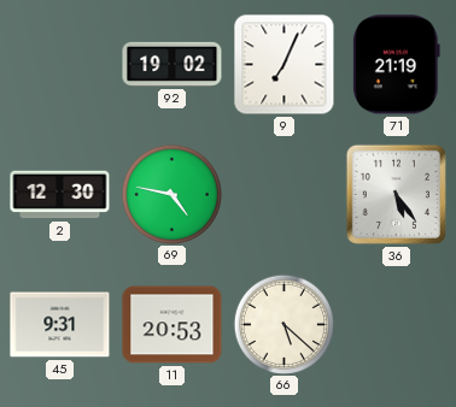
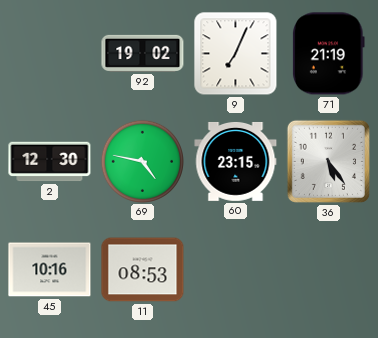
60: none -> 23:15
45: 9:31 -> 10:16
11: 20:53 -> 08:53
66: 5:22 -> none
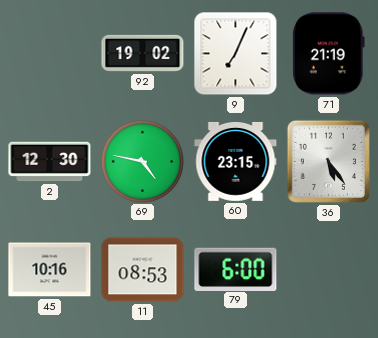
79: none -> 6:00
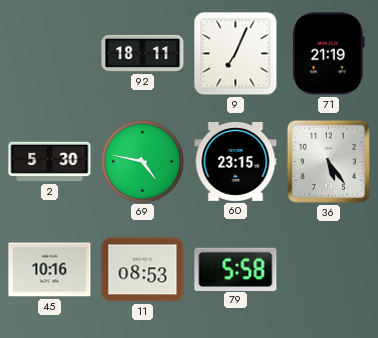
92: 19:02 -> 18:11
2: 12:30 -> 5:30
79: 6:00 -> 5:58
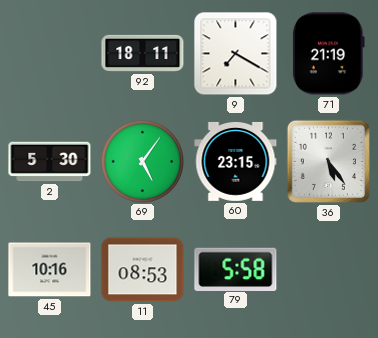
9: 7:04 -> 7:20
69: 4:47 -> 5:06
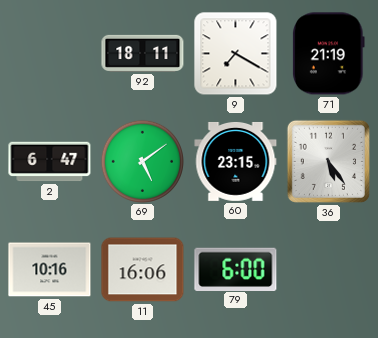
2: 5:30 -> 6:47
69: 5:06 -> 5:09
11: 08:53 -> 16:06
79: 5:58 -> 6:00
